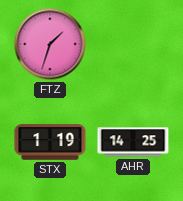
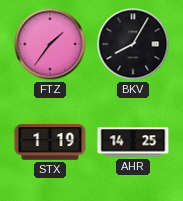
FTZ: 1:33 -> 1:36
BKV: none -> 8:05
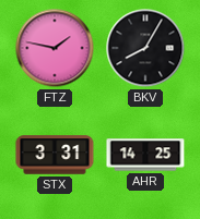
FTZ: 1:36 -> 1:47
STX: 1:19 -> 3:31
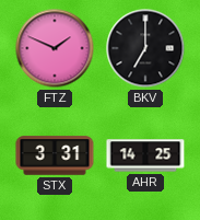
FTZ: 1:47 -> 1:49
BKV: 8:05 -> 7:00
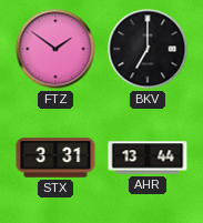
FTZ: 1:49 -> 1:51
AHR: 14:25 -> 13:44
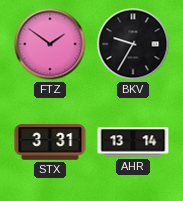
BKV: 7:00 -> 9:35
AHR: 13:44 -> 13:14
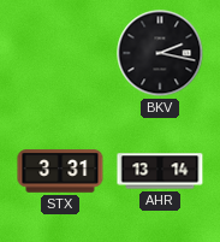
FTZ: 1:51 -> none
BKV: 9:35 -> 2:17
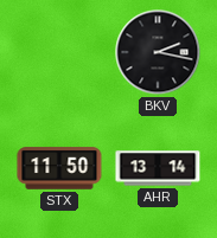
STX: 3:31 -> 11:50
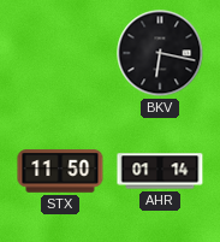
BKV: 2:17 -> 6:17
AHR: 13:14 -> 01:14
